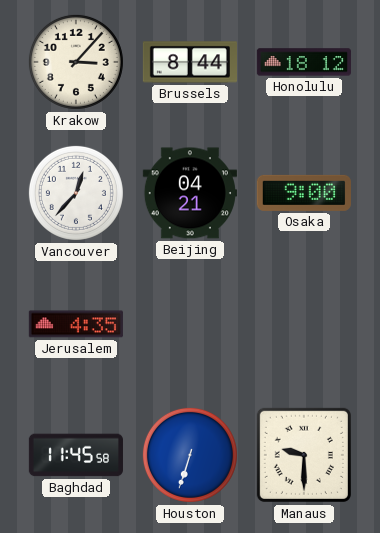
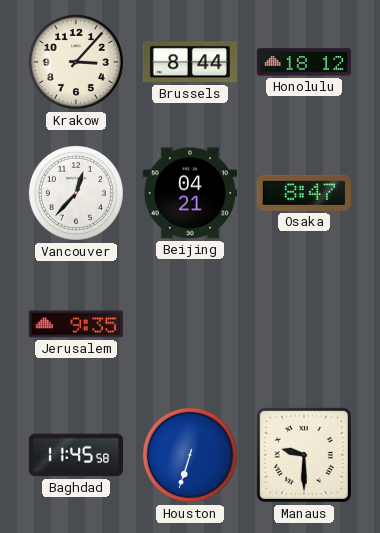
Osaka: 9:00 -> 8:47
Jerusalem: 4:35 -> 9:35
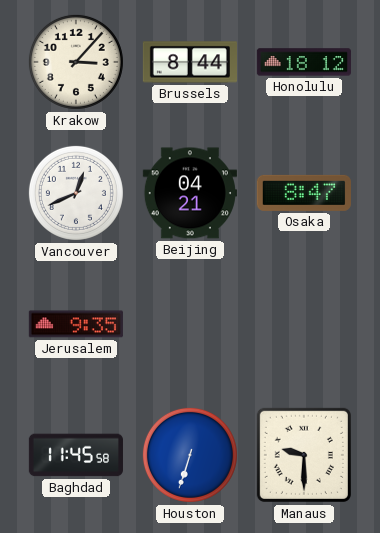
Vancouver: 12:37 -> 12:41
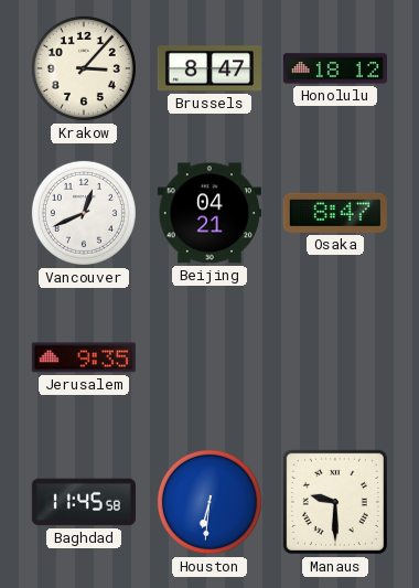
Brussels: 8:44 -> 8:47
Houston: 6:33 -> 6:31
